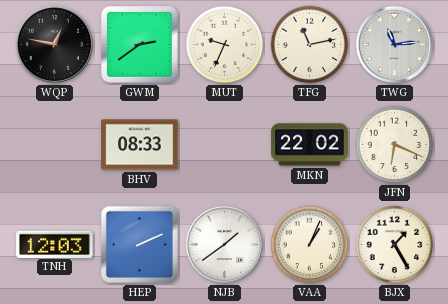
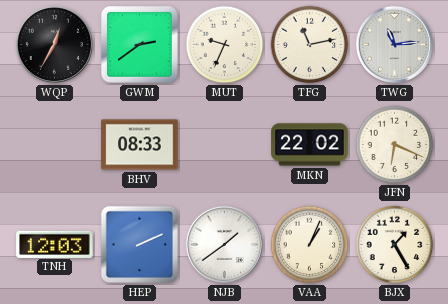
WQP: 12:47 -> 12:35
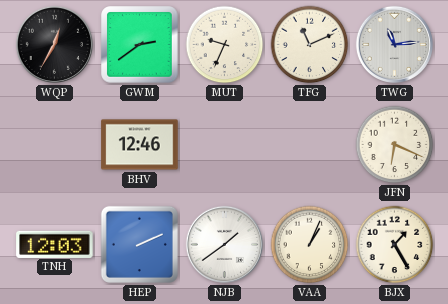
TFG: 11:13 -> 11:11
BHV: 08:33 -> 12:46
MKN: 22:02 -> none
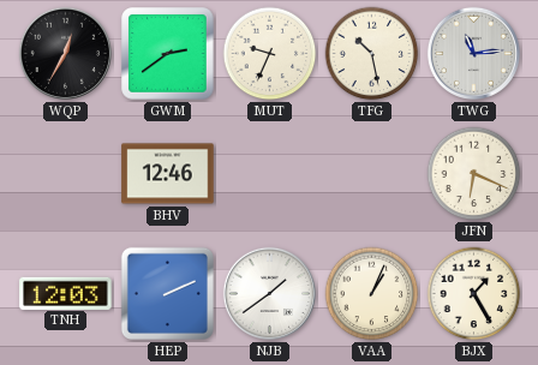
TFG: 11:11 -> 10:28
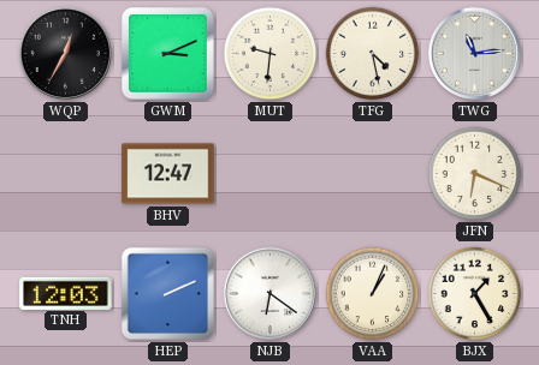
GWM: 2:39 -> 3:11
MUT: 9:34 -> 9:31
TFG: 10:28 -> 4:28
BHV: 12:46 -> 12:47
NJB: 1:39 -> 6:21
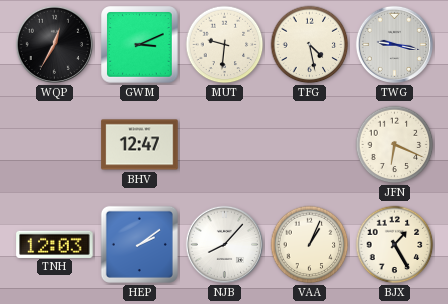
TWG: 11:14 -> 9:17
HEP: 2:11 -> 2:09
NJB: 6:21 -> 8:07
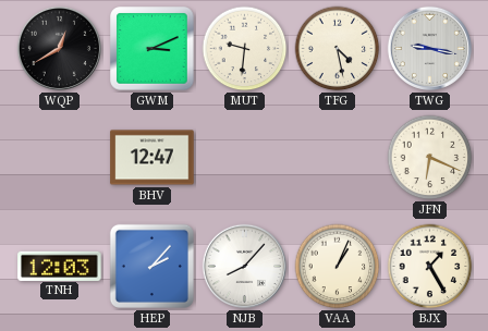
WQP: 12:35 -> 12:40
HEP: 2:09 -> 2:07
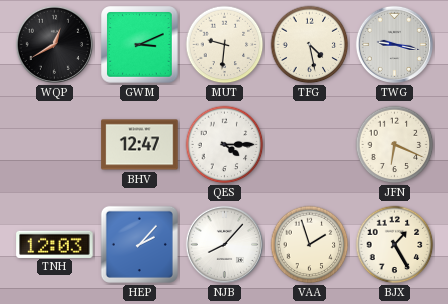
QES: none -> 4:15
VAA: 1:04 -> 1:57
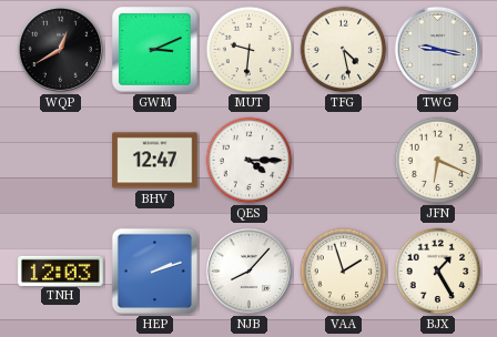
HEP: 2:07 -> 2:12
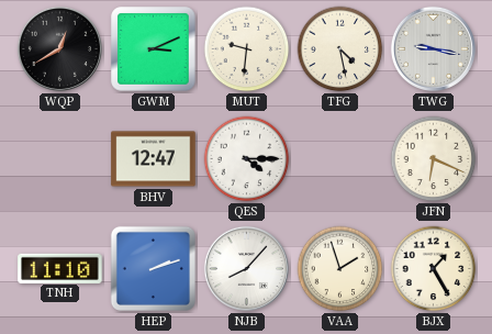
TNH: 12:03 -> 11:10
